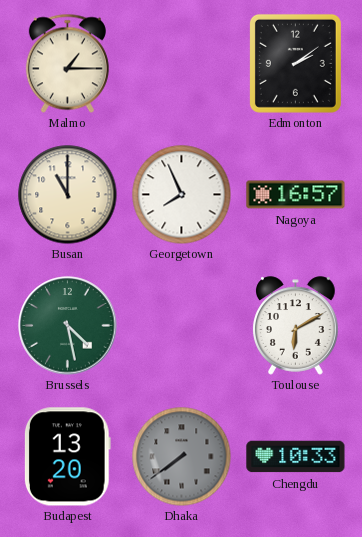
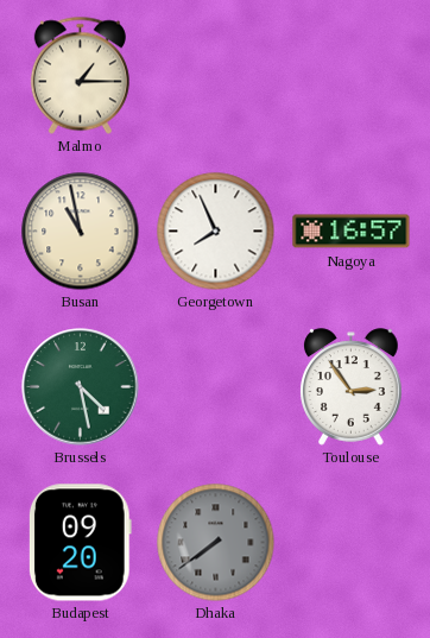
Edmonton: 2:09 -> none
Busan: 11:00 -> 10:58
Toulouse: 6:10 -> 2:54
Budapest: 13:20 -> 09:20
Chengdu: 10:33 -> none
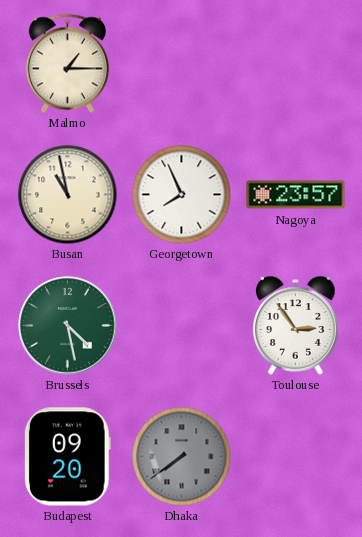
Nagoya: 16:57 -> 23:57
